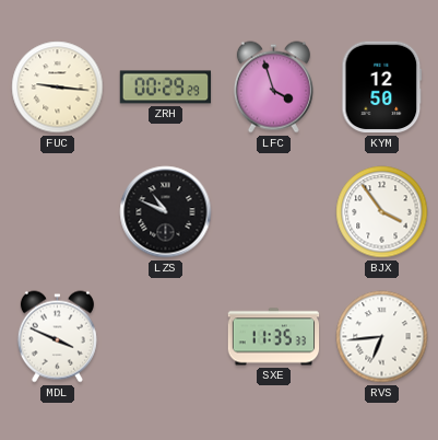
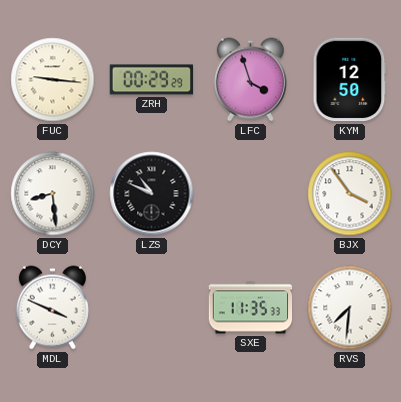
DCY: none -> 8:29
RVS: 6:44 -> 7:31
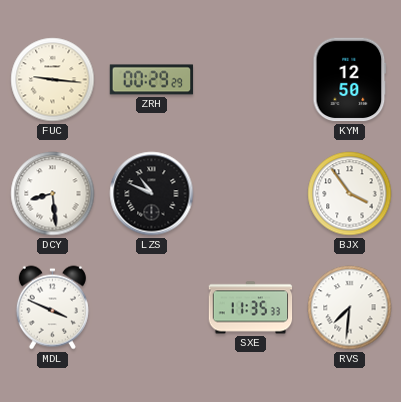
LFC: 3:57 -> none
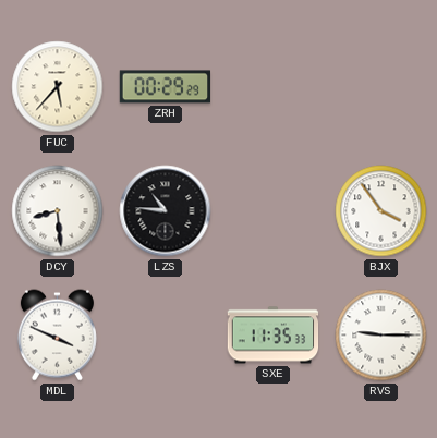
FUC: 9:16 -> 5:37
KYM: 12:50 -> none
LZS: 10:49 -> 10:46
RVS: 7:31 -> 9:15
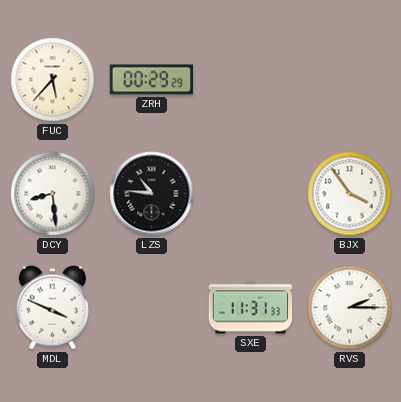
SXE: 11:35 -> 11:31
RVS: 9:15 -> 2:15
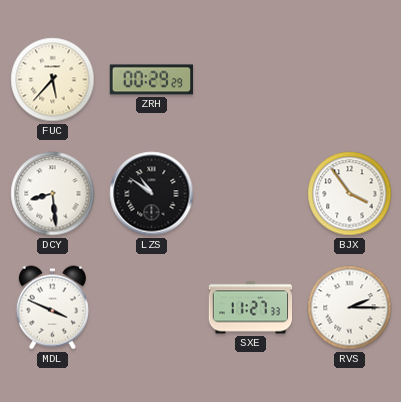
LZS: 10:46 -> 10:51
SXE: 11:31 -> 11:27
